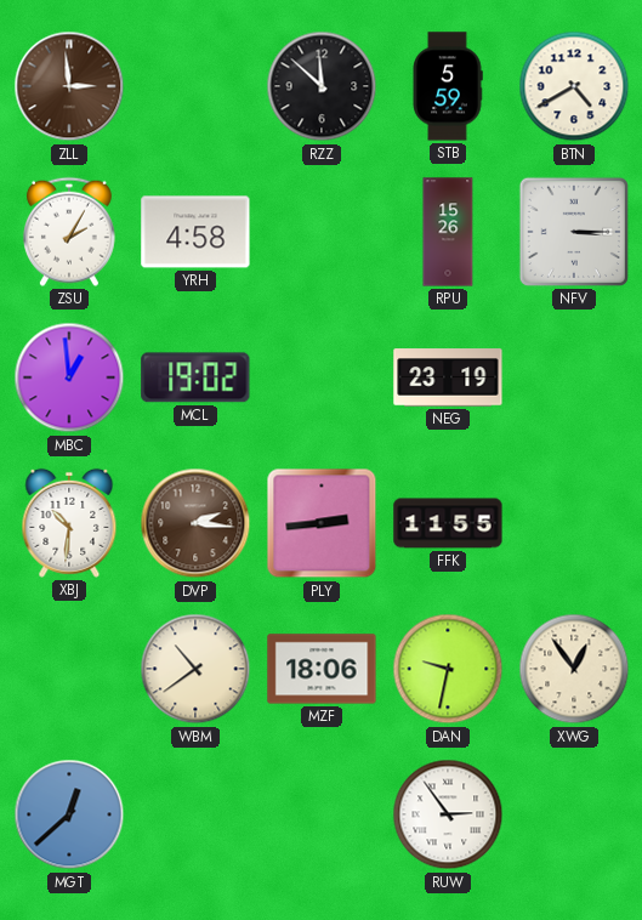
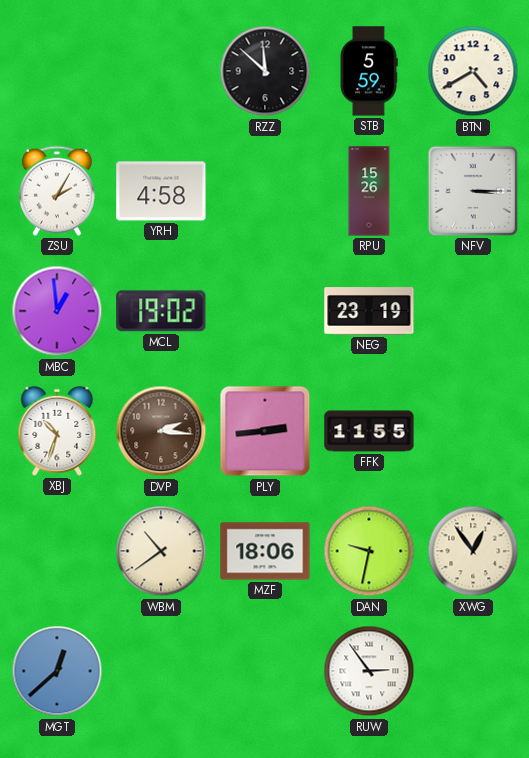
ZLL: 2:59 -> none
XBJ: 10:31 -> 10:33
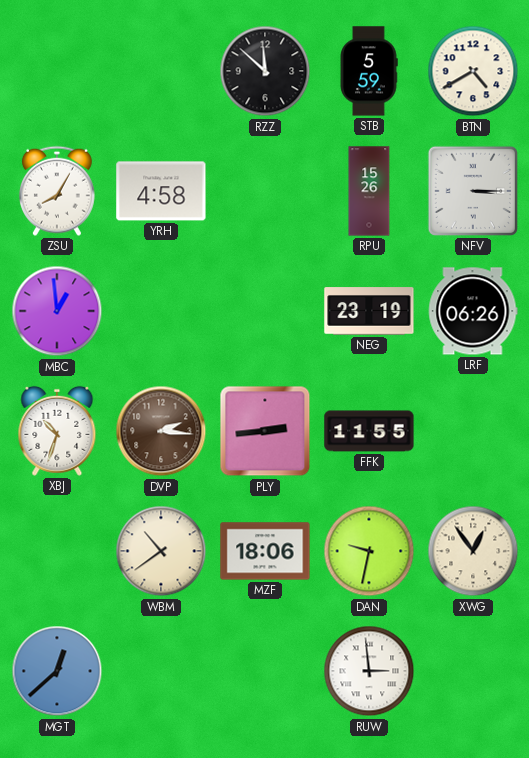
ZSU: 2:05 -> 8:05
MCL: 19:02 -> none
LRF: none -> 06:26
RUW: 2:54 -> 2:59
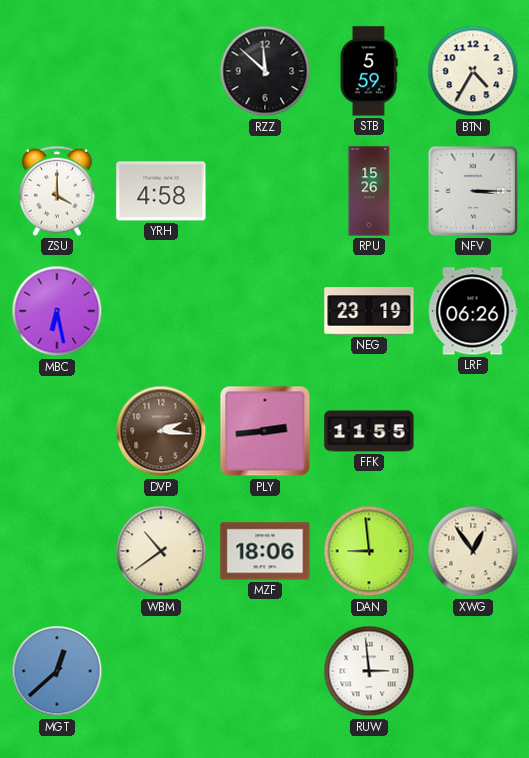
BTN: 4:40 -> 4:35
ZSU: 8:05 -> 4:00
MBC: 12:59 -> 6:28
XBJ: 10:33 -> none
DAN: 9:32 -> 8:59
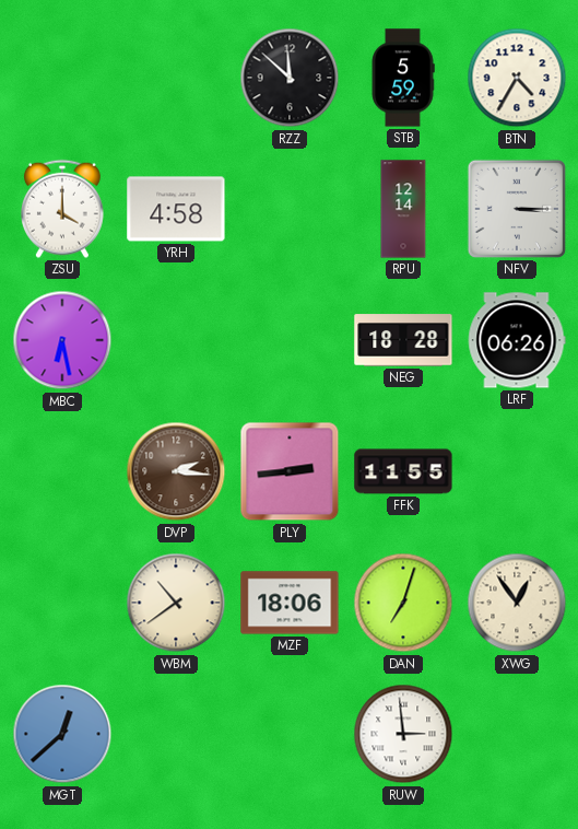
RPU: 15:26 -> 12:14
NEG: 23:19 -> 18:28
DAN: 8:59 -> 7:03
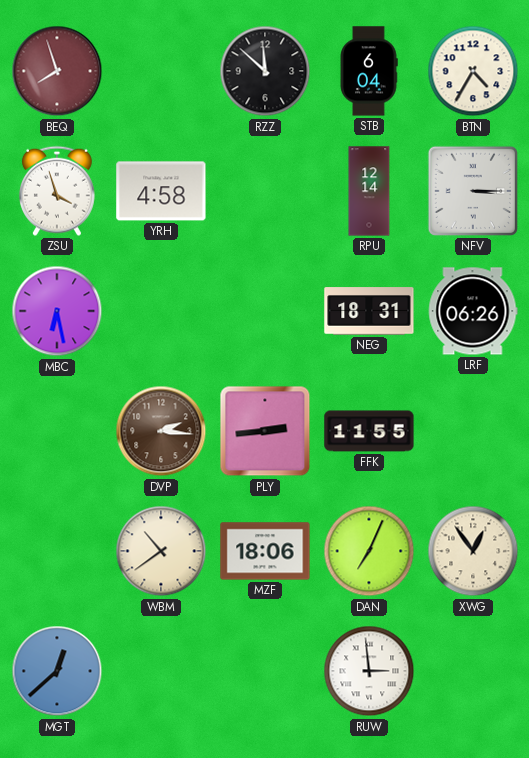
BEQ: none -> 7:57
STB: 5:59 -> 6:04
ZSU: 4:00 -> 3:57
NEG: 18:28 -> 18:31
DAN: 7:03 -> 7:04
